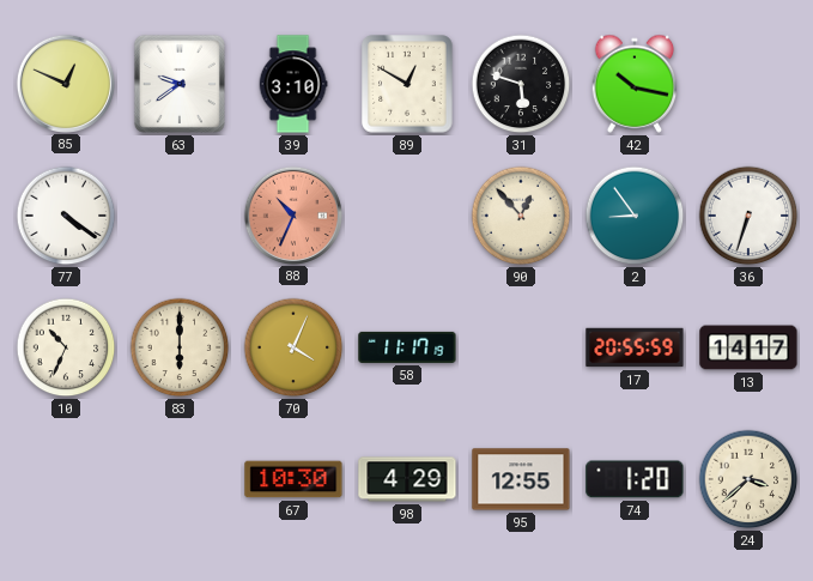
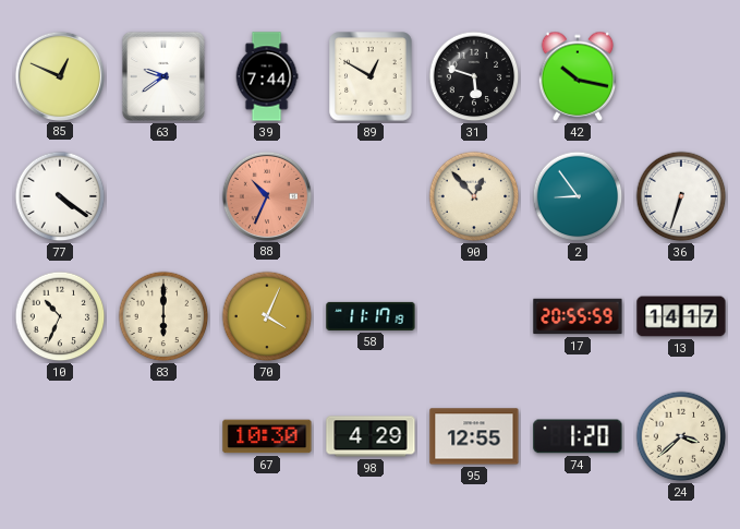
39: 3:10 -> 7:44
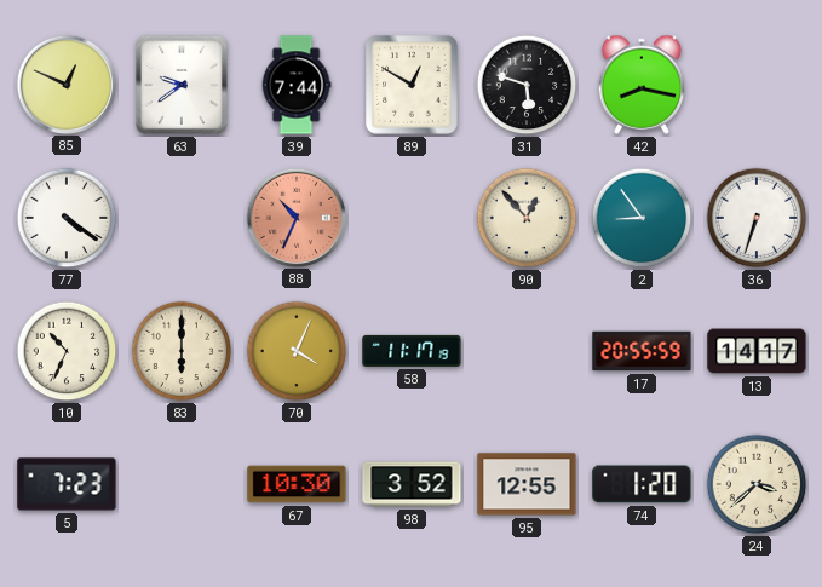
42: 10:17 -> 8:17
5: none -> 7:23
98: 4:29 -> 3:52
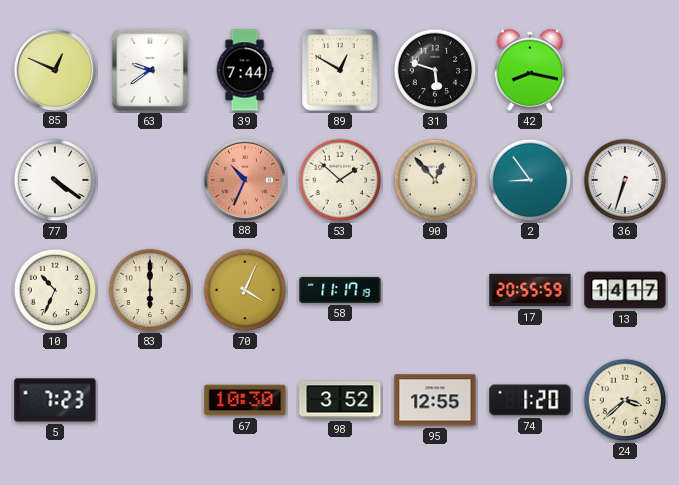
53: none -> 1:52
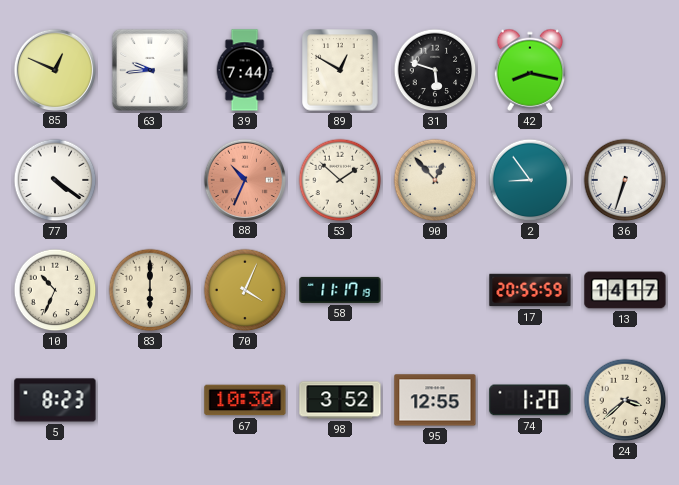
63: 9:39 -> 9:44
5: 7:23 -> 8:23
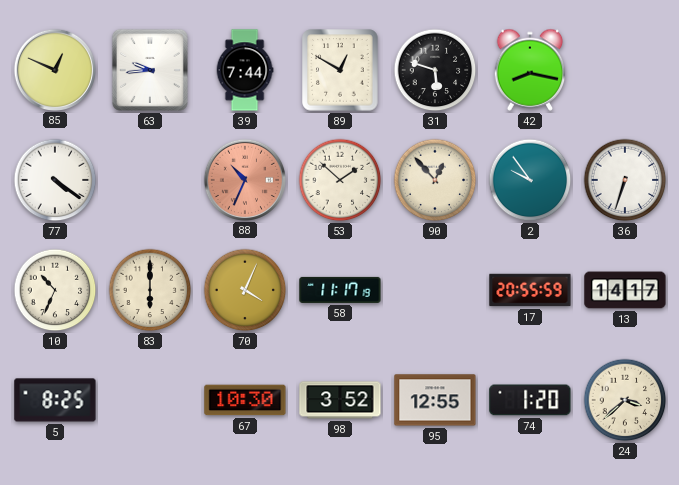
2: 8:54 -> 9:54
5: 8:23 -> 8:25
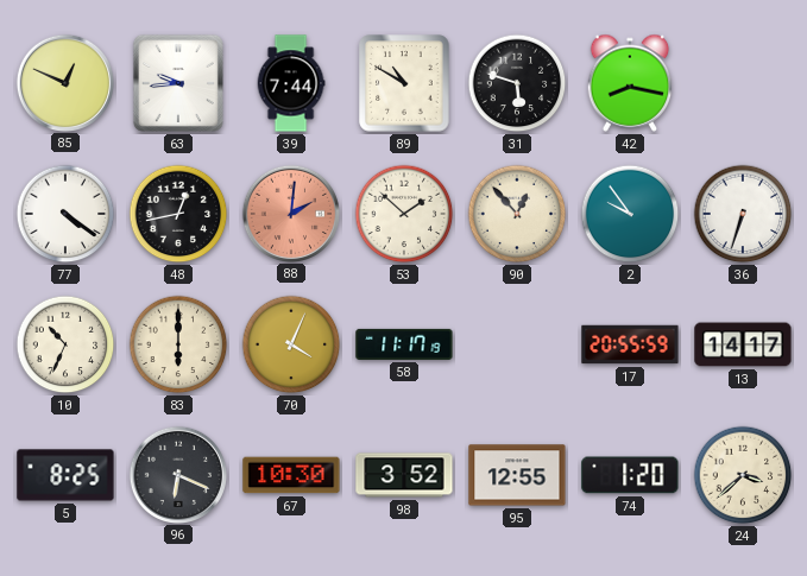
89: 12:50 -> 10:50
48: none -> 12:43
88: 10:34 -> 2:01
96: none -> 6:19
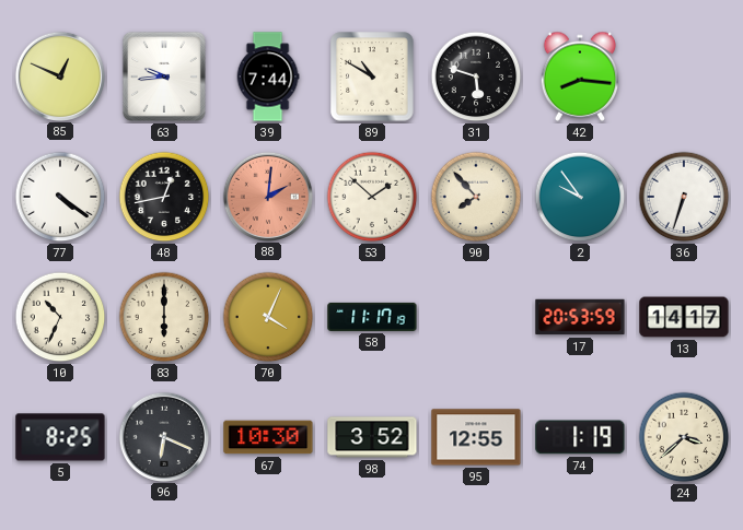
42: 8:17 -> 8:16
90: 12:53 -> 7:53
17: 20:55 -> 20:53
74: 1:20 -> 1:19
